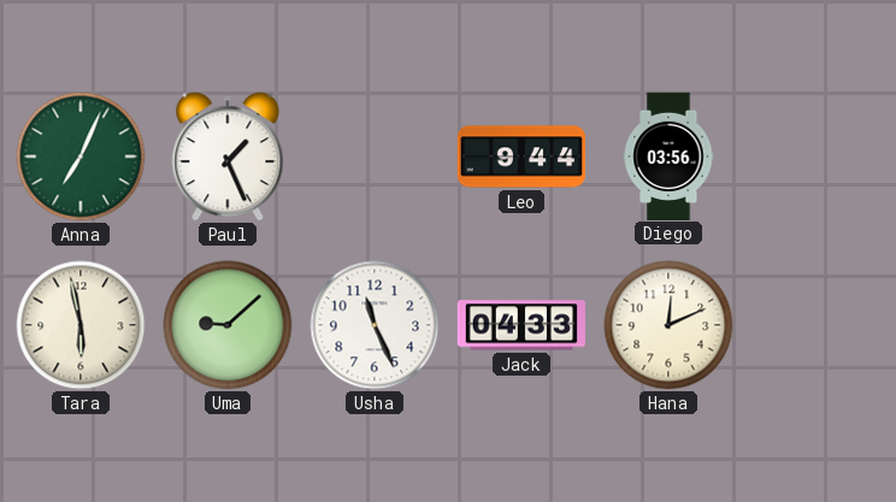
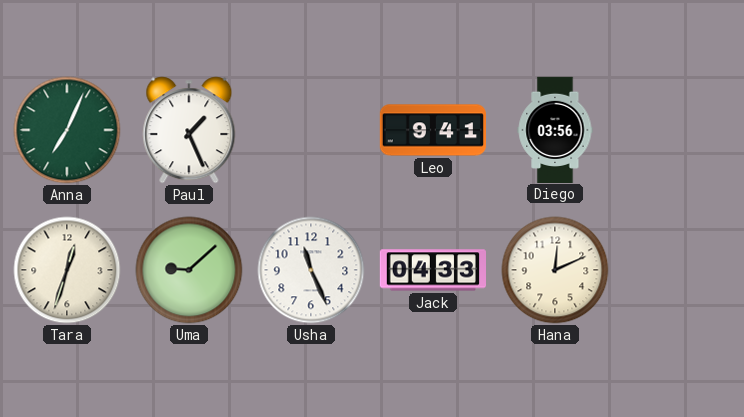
Leo: 9:44 -> 9:41
Tara: 5:58 -> 12:33
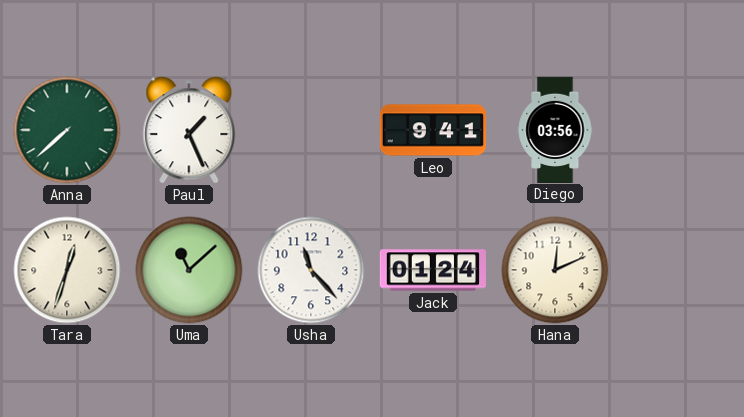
Anna: 7:04 -> 7:38
Uma: 9:08 -> 11:08
Usha: 11:26 -> 11:23
Jack: 04:33 -> 01:24
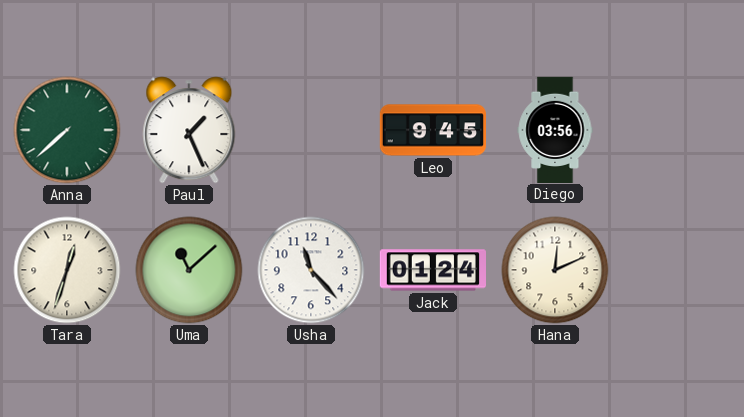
Leo: 9:41 -> 9:45
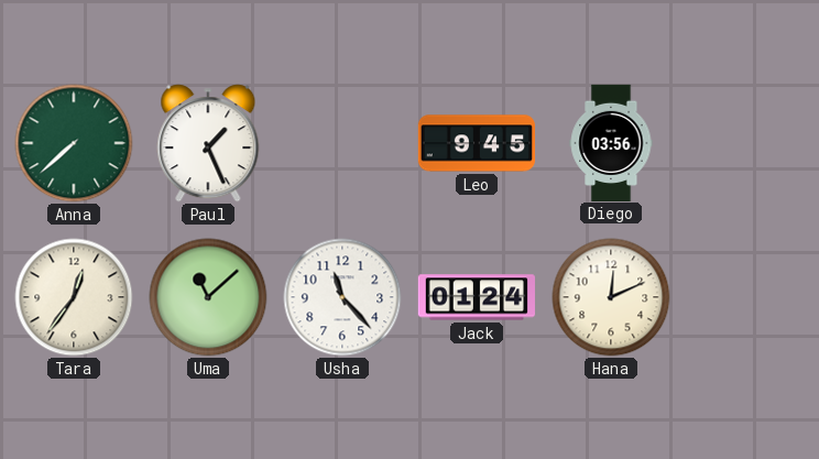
Tara: 12:33 -> 12:36
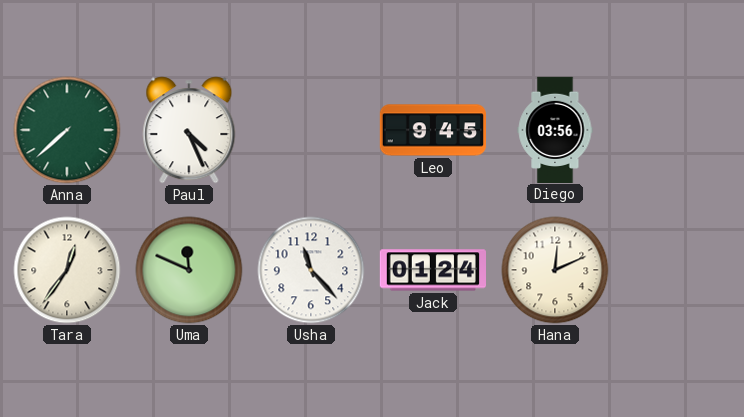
Paul: 1:26 -> 4:26
Uma: 11:08 -> 11:49
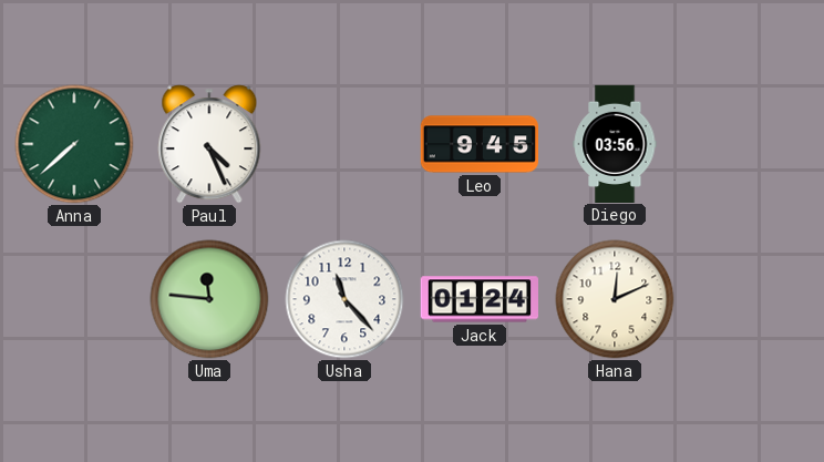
Tara: 12:36 -> none
Uma: 11:49 -> 11:46
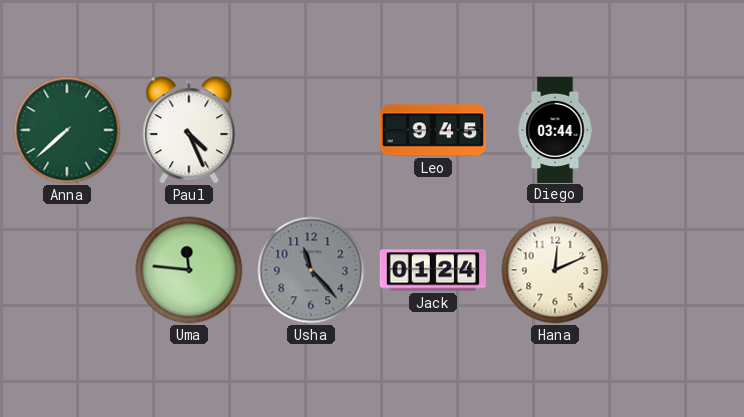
Diego: 03:56 -> 03:44
Usha dial: white -> grey
